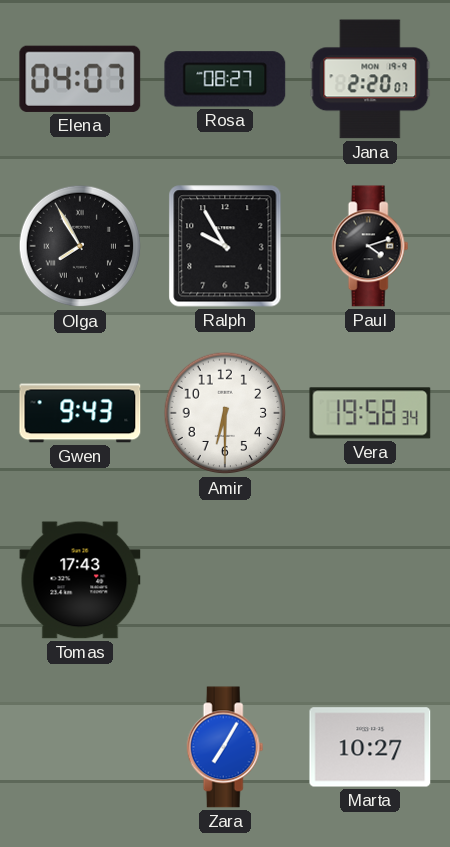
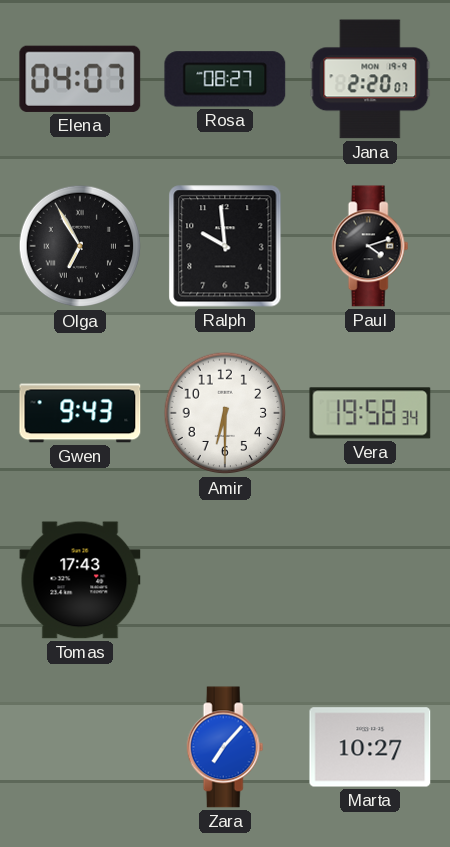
Olga: 7:55 -> 6:55
Ralph: 9:55 -> 9:59
Zara: 7:05 -> 7:07
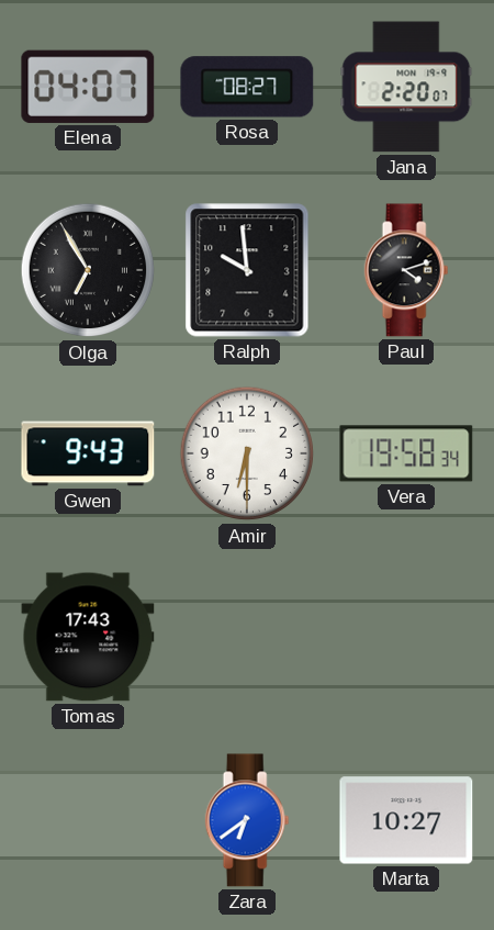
Zara: 7:07 -> 6:39
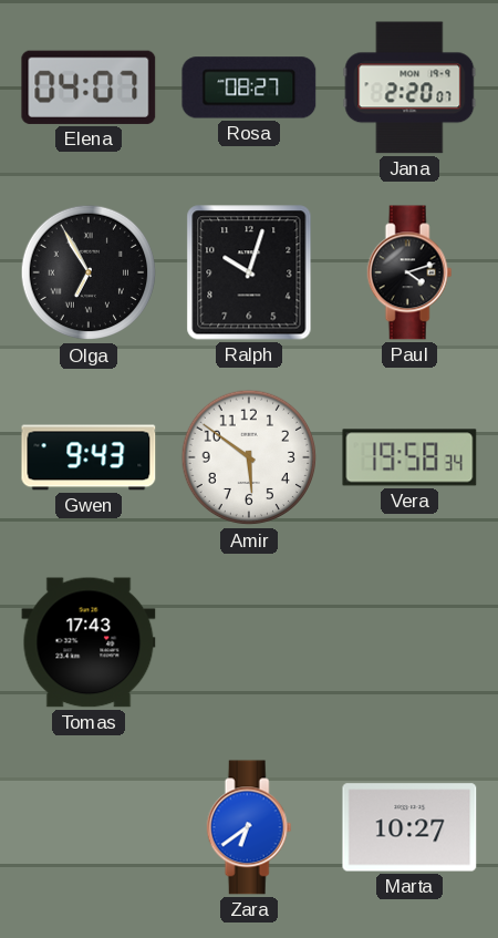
Ralph: 9:59 -> 10:03
Amir: 6:30 -> 5:51
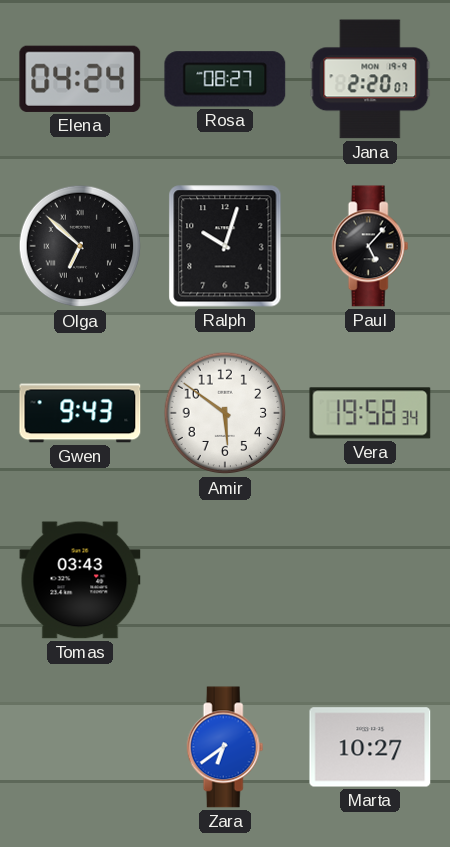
Elena: 04:07 -> 04:24
Olga: 6:55 -> 6:52
Paul: 4:12 -> 5:07
Tomas: 17:43 -> 03:43
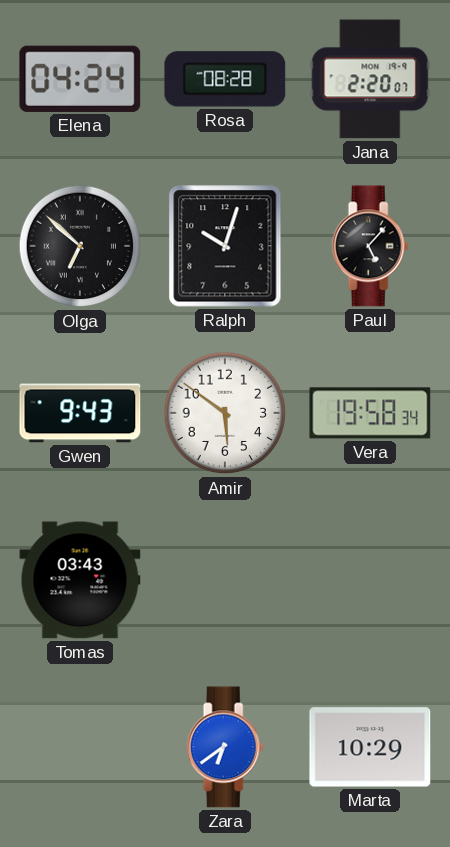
Rosa: 08:27 -> 08:28
Marta: 10:27 -> 10:29
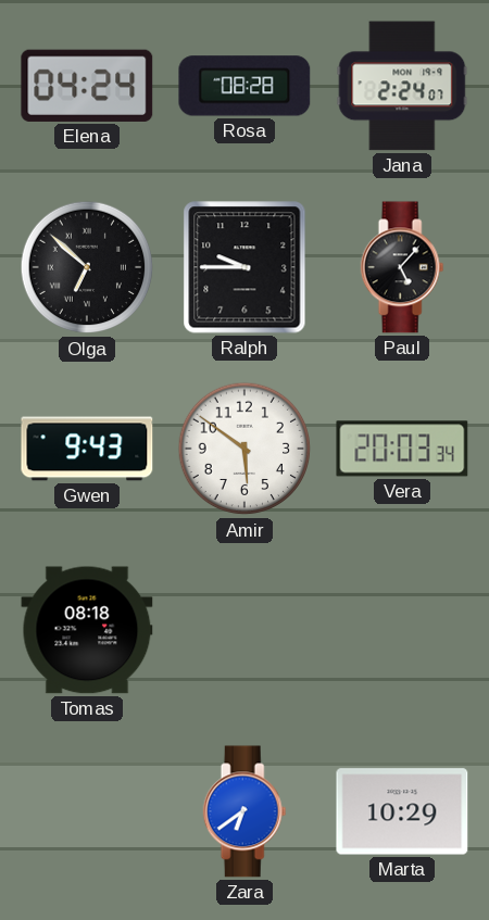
Jana: 2:20 -> 2:24
Ralph: 10:03 -> 9:45
Vera: 19:58 -> 20:03
Tomas: 03:43 -> 08:18
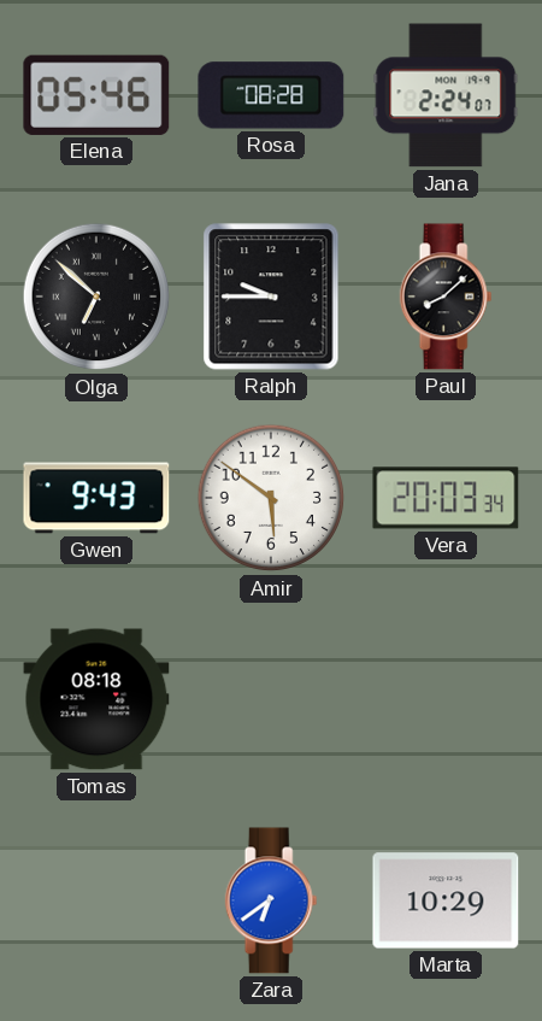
Elena: 04:24 -> 05:46
Paul: 5:07 -> 8:08
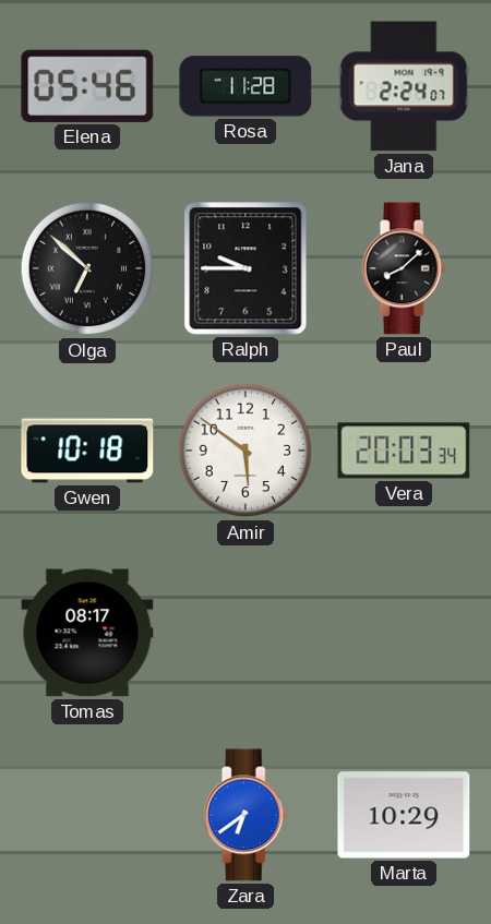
Rosa: 08:28 -> 11:28
Gwen: 9:43 -> 10:18
Tomas: 08:18 -> 08:17
